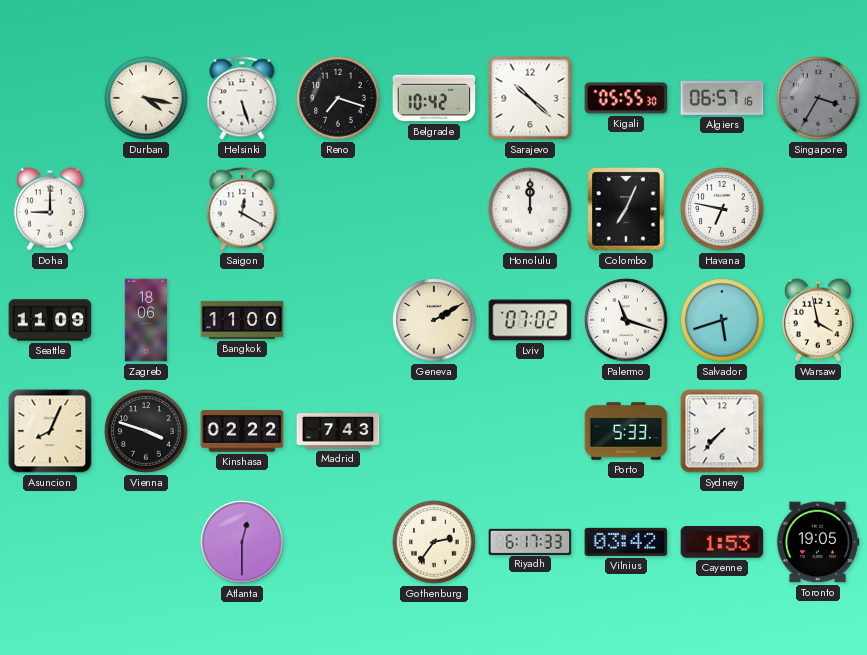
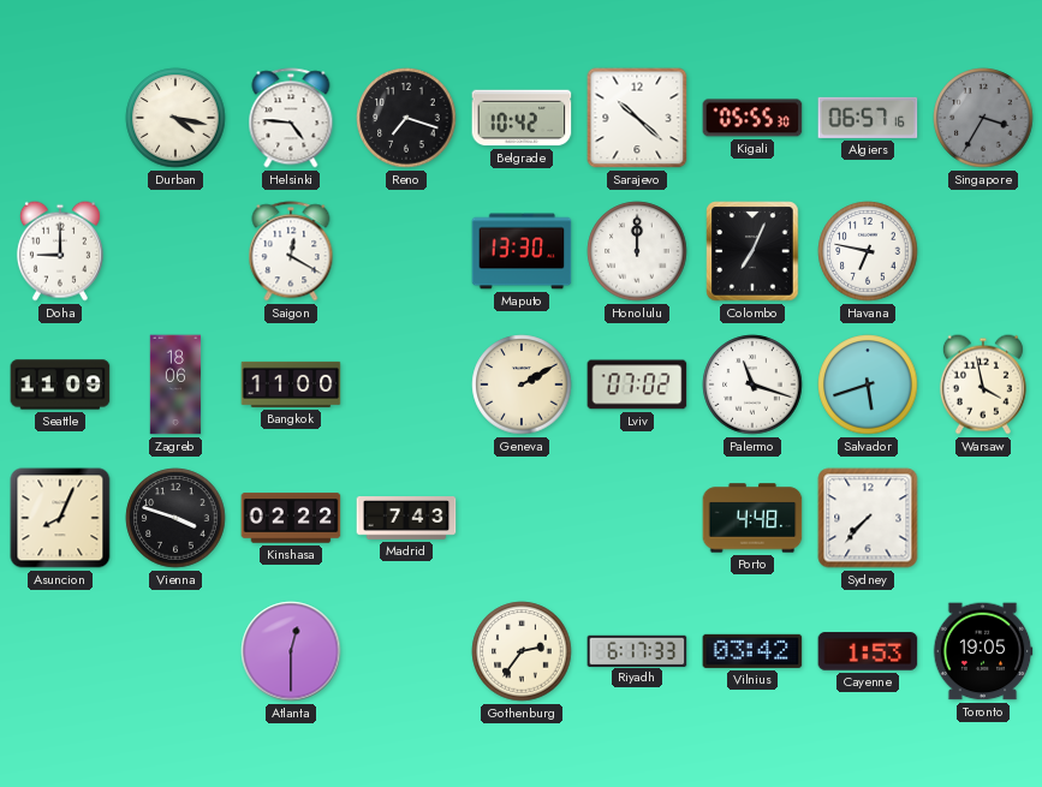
Helsinki: 5:27 -> 4:46
Maputo: none -> 13:30
Porto: 5:33 -> 4:48
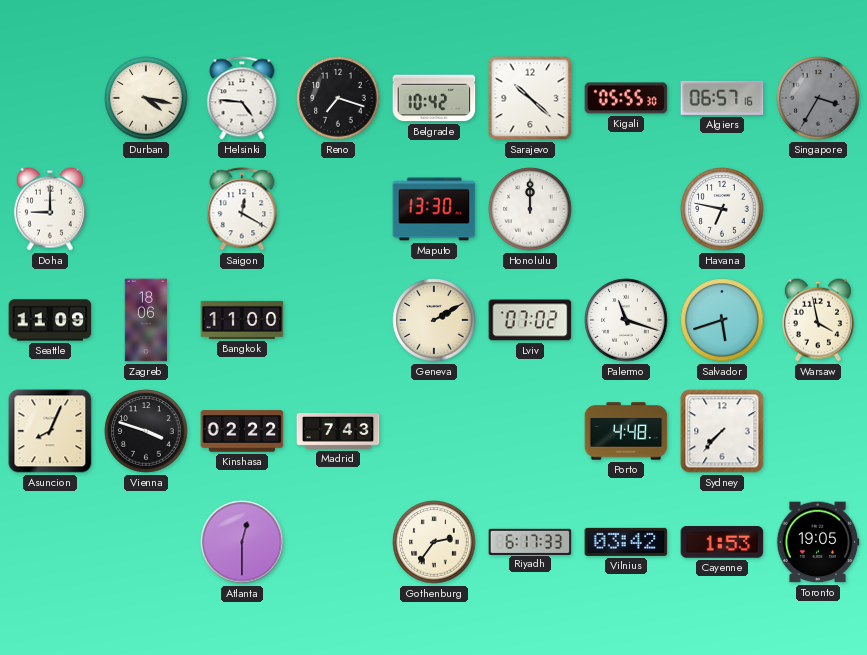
Colombo: 7:04 -> none
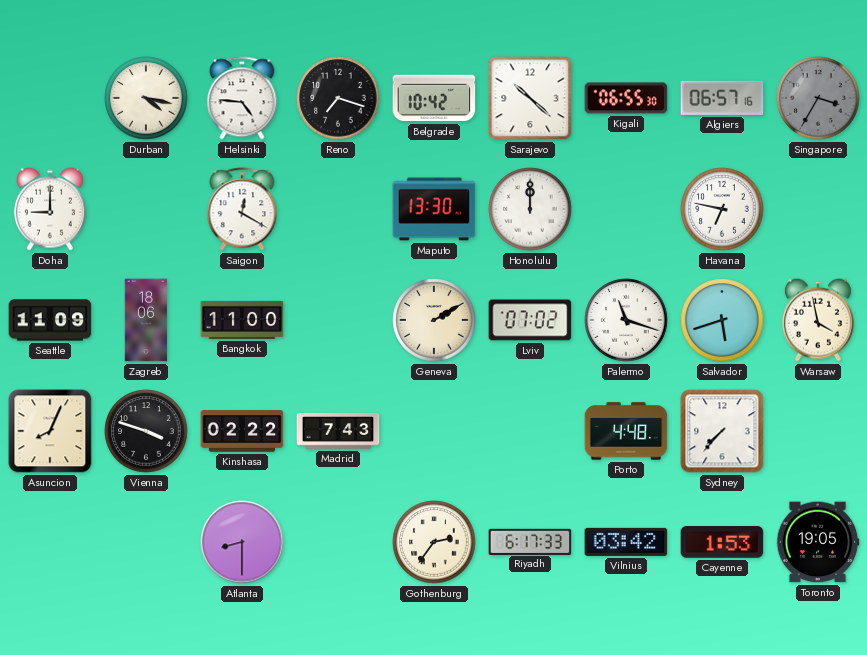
Kigali: 05:55 -> 06:55
Atlanta: 12:30 -> 8:30
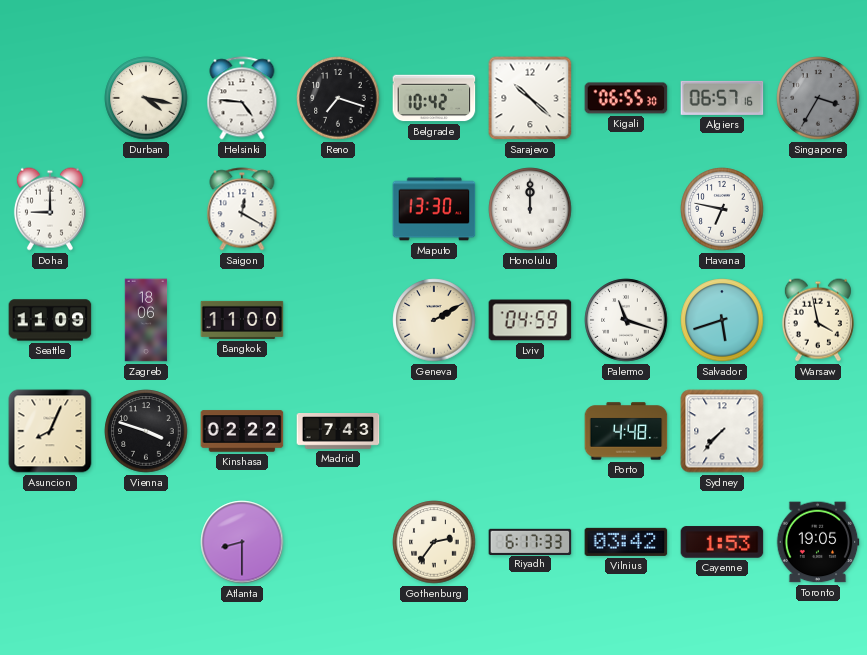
Lviv: 07:02 -> 04:59
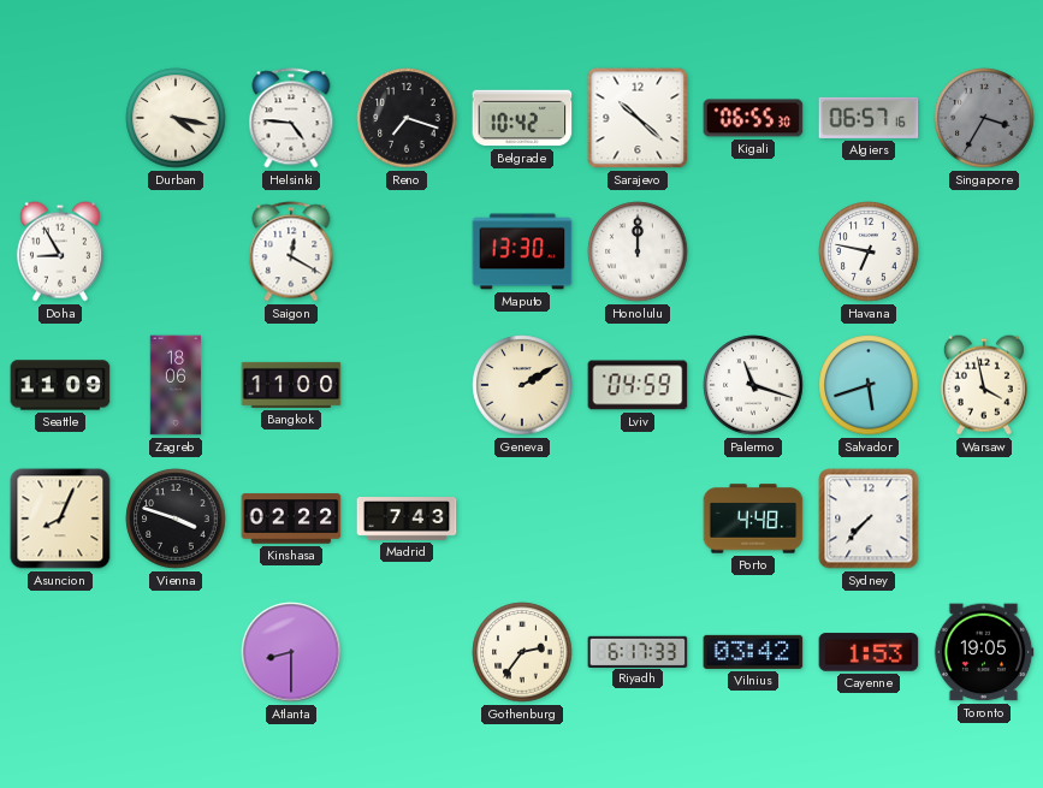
Doha: 9:00 -> 8:55
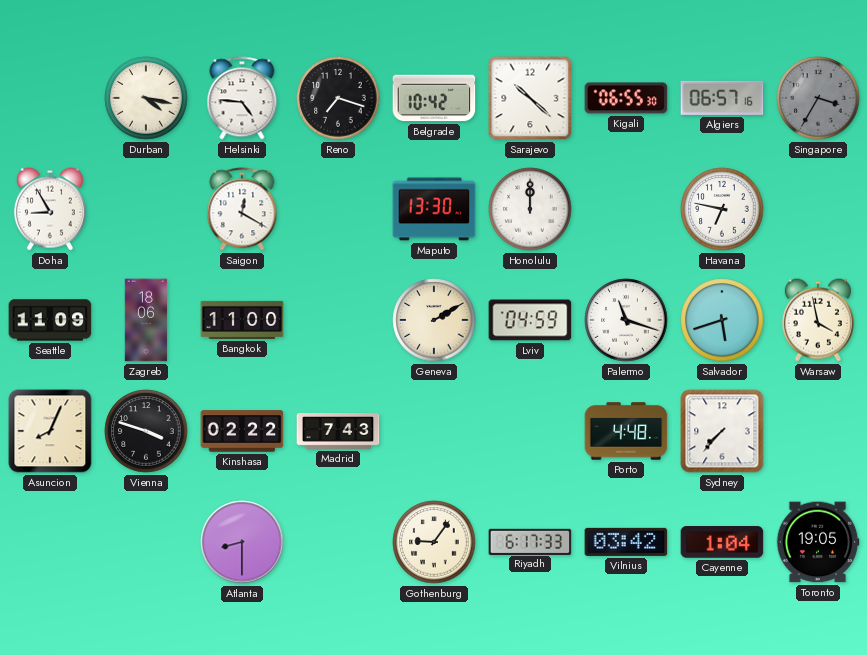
Gothenburg: 2:36 -> 9:06
Cayenne: 1:53 -> 1:04
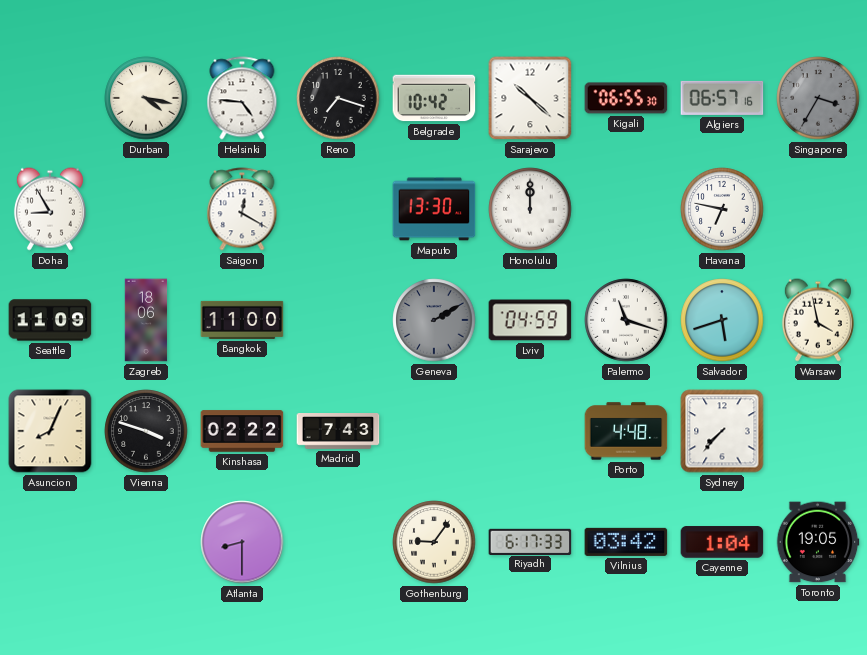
Geneva dial: cream -> grey
